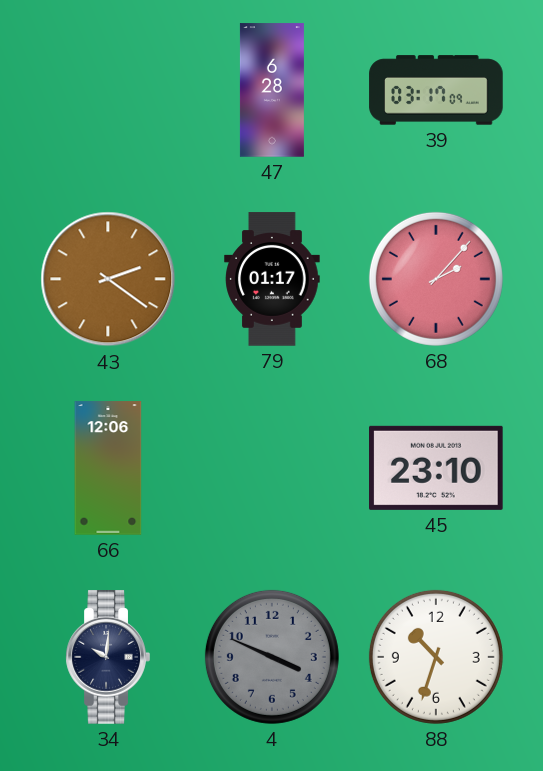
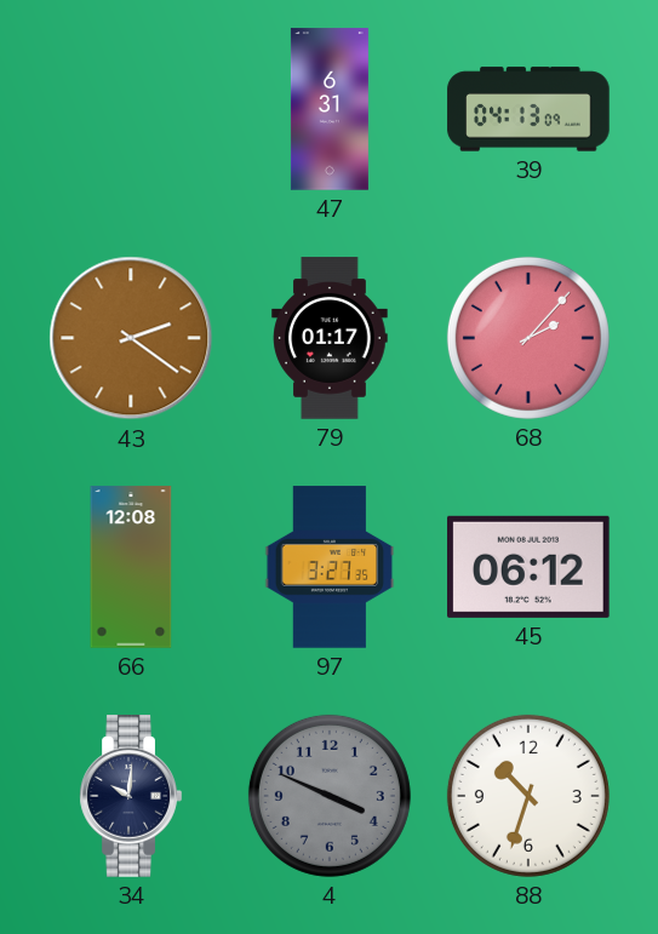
47: 6:28 -> 6:31
39: 03:17 -> 04:13
66: 12:06 -> 12:08
97: none -> 3:27
45: 23:10 -> 06:12
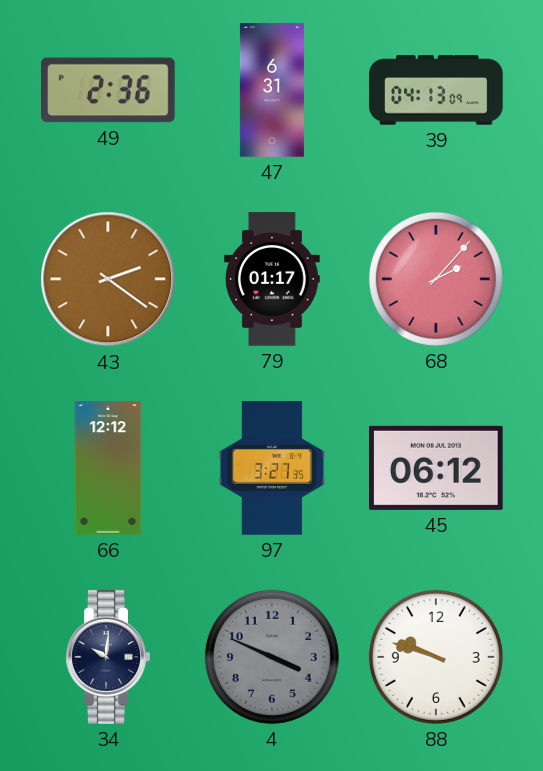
49: none -> 2:36
66: 12:08 -> 12:12
88: 10:33 -> 9:48
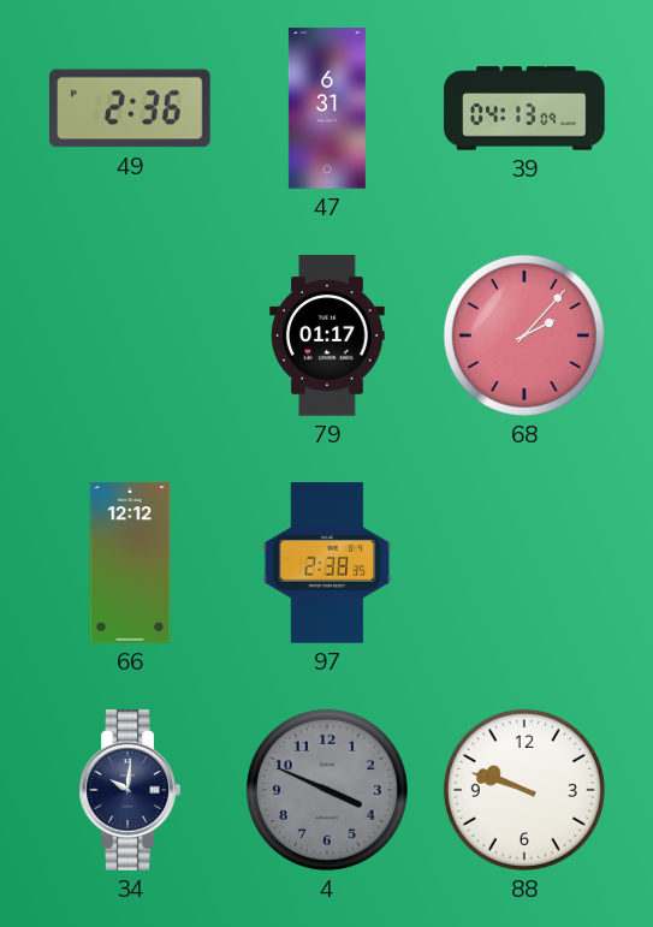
43: 2:21 -> none
97: 3:27 -> 2:38
45: 06:12 -> none
